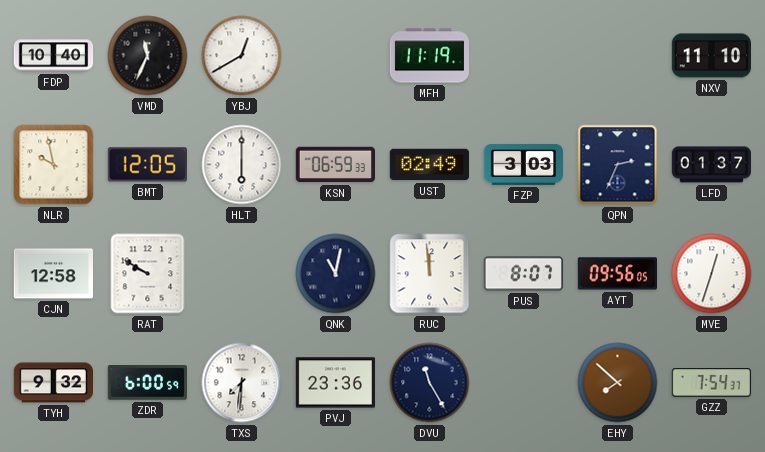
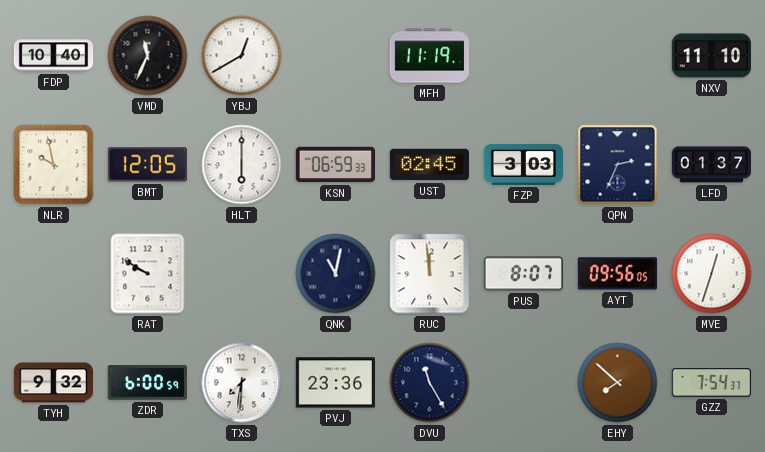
UST: 02:49 -> 02:45
CJN: 12:58 -> none
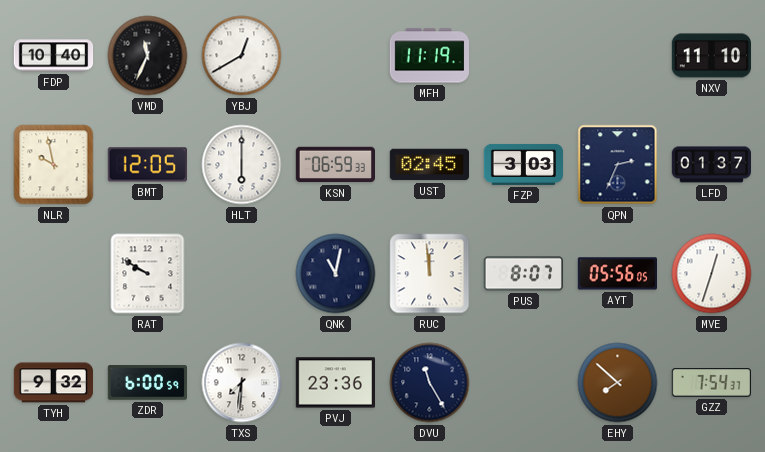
AYT: 09:56 -> 05:56
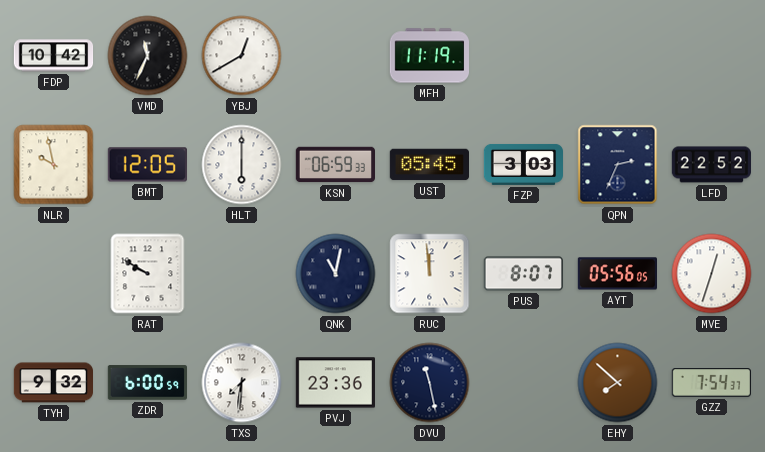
FDP: 10:40 -> 10:42
NXV: 11:10 -> none
UST: 02:45 -> 05:45
LFD: 01:37 -> 22:52
DVU: 11:25 -> 11:28
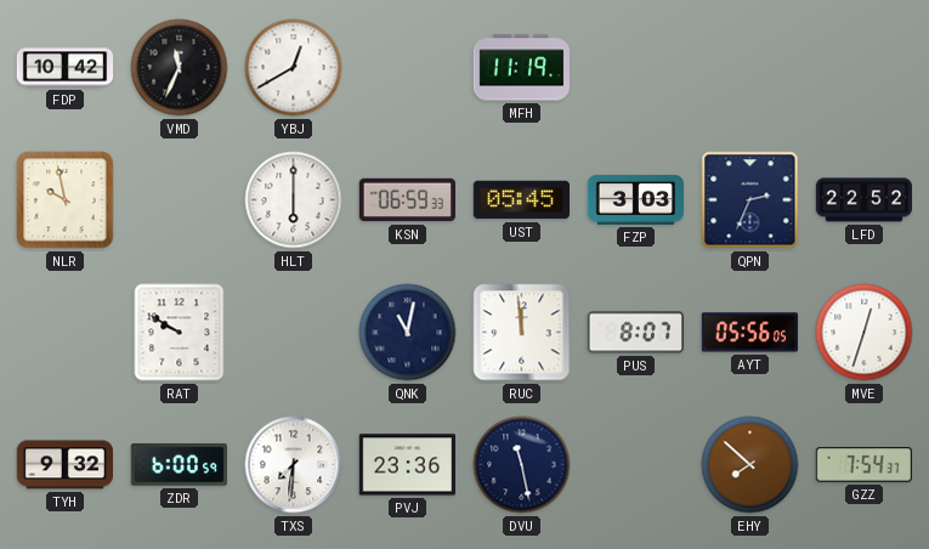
BMT: 12:05 -> none
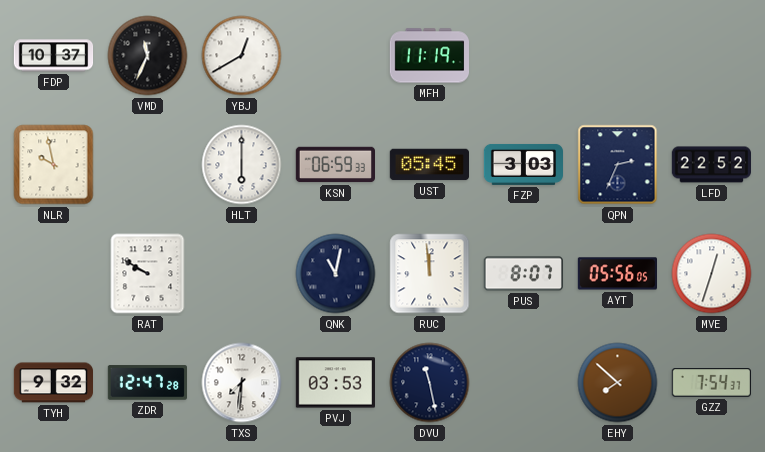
FDP: 10:42 -> 10:37
ZDR: 6:00 -> 12:47
PVJ: 23:36 -> 03:53
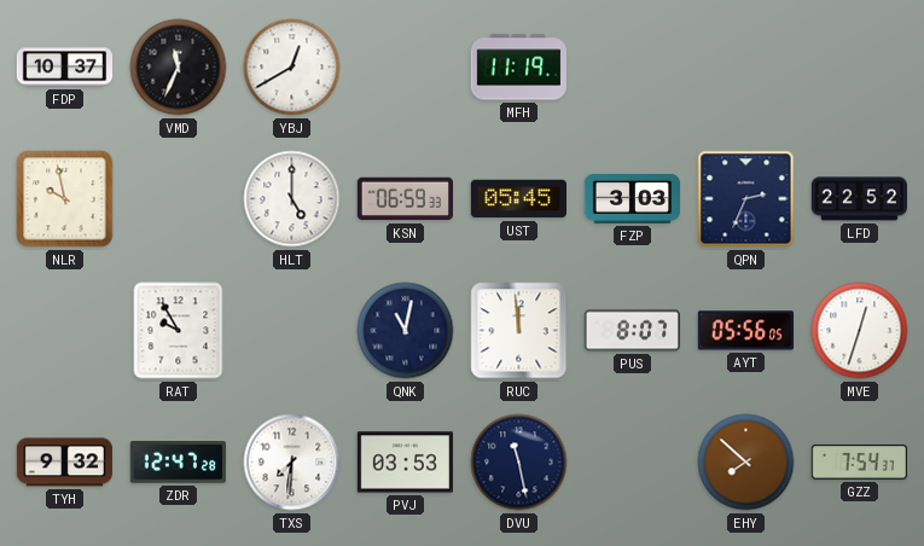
HLT: 6:00 -> 5:00
RAT: 9:50 -> 9:55
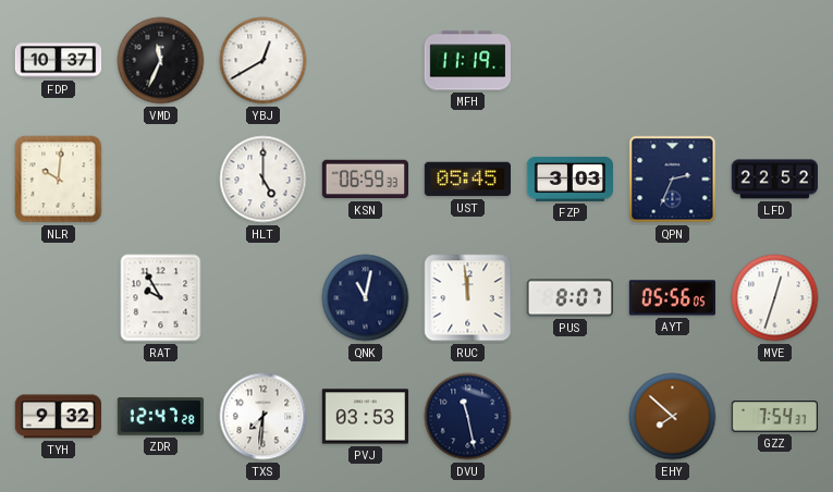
NLR: 9:58 -> 10:01
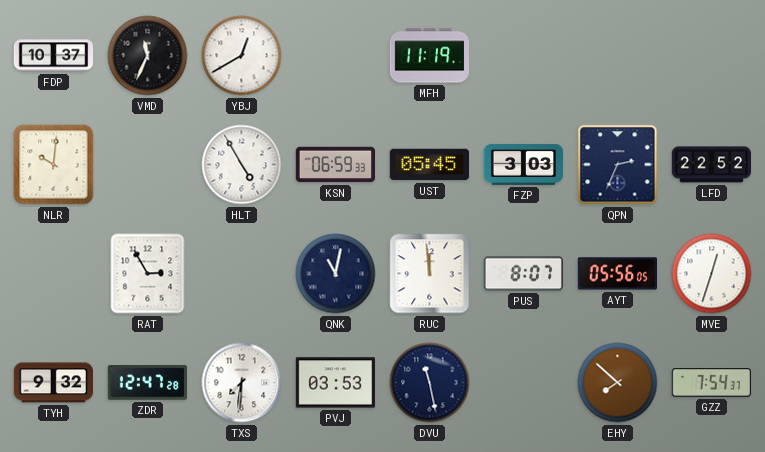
HLT: 5:00 -> 4:55
RAT: 9:55 -> 2:55
